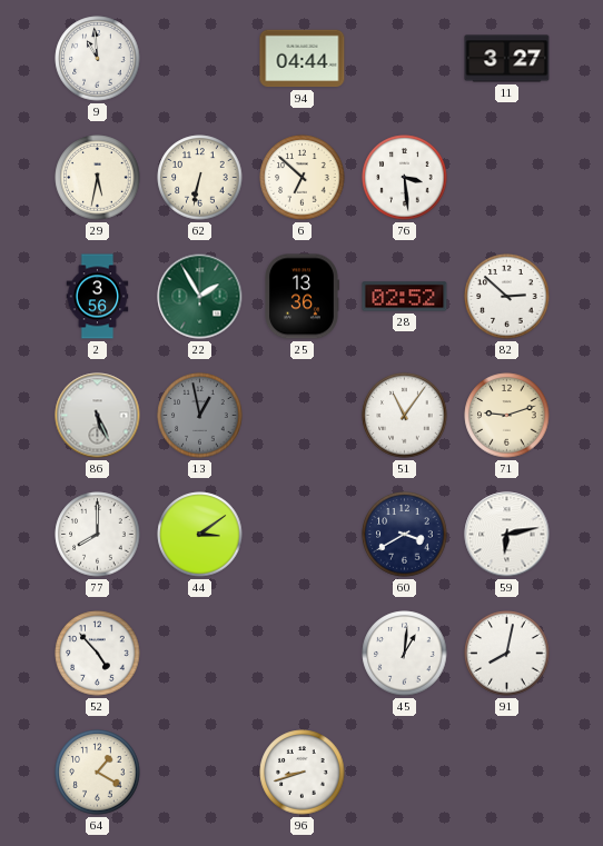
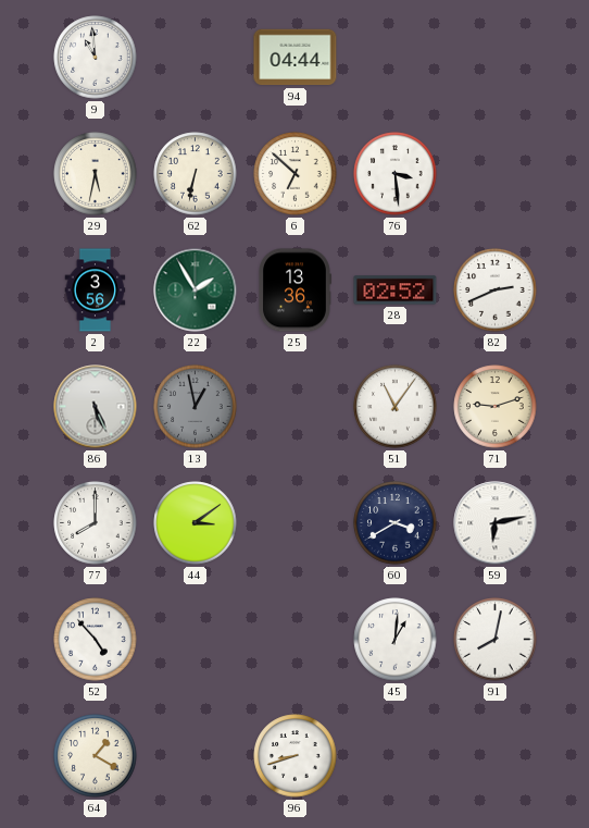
11: 3:27 -> none
82: 2:52 -> 2:41
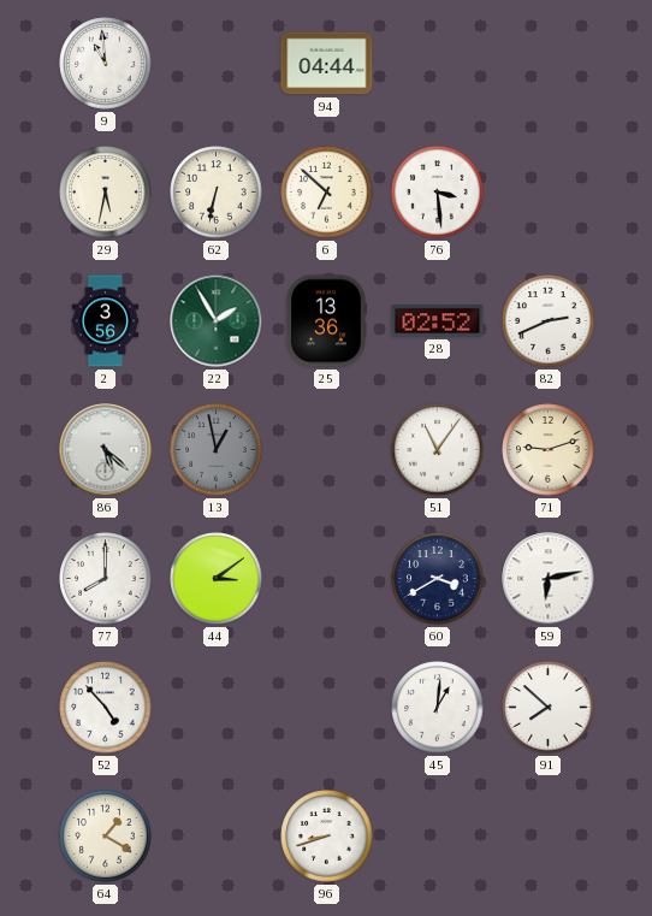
86: 5:26 -> 5:22
91: 8:02 -> 7:52
